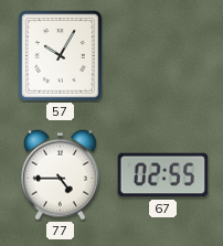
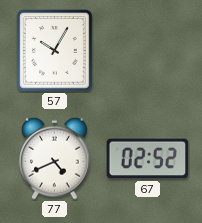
77: 4:45 -> 4:41
67: 02:55 -> 02:52
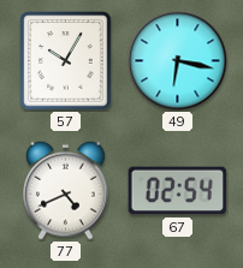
49: none -> 6:17
67: 02:52 -> 02:54
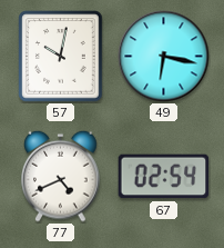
57: 10:05 -> 10:02
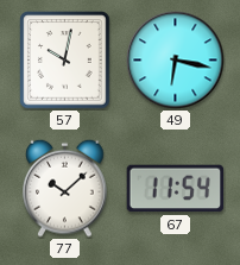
77: 4:41 -> 10:08
67: 02:54 -> 11:54
